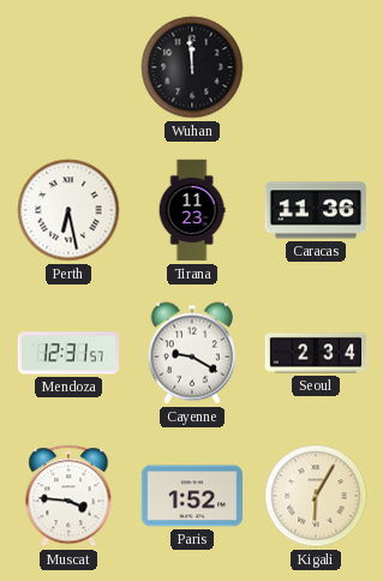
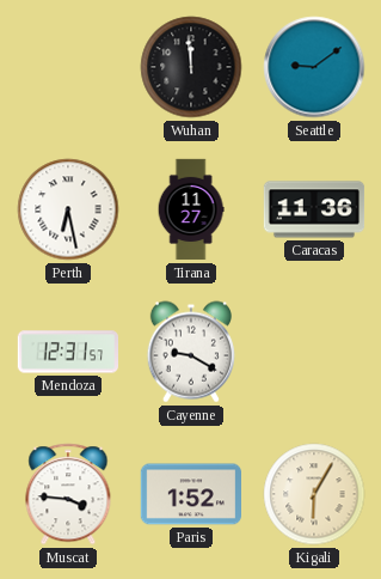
Seattle: none -> 9:09
Tirana: 11:23 -> 11:27
Seoul: 2:34 -> none
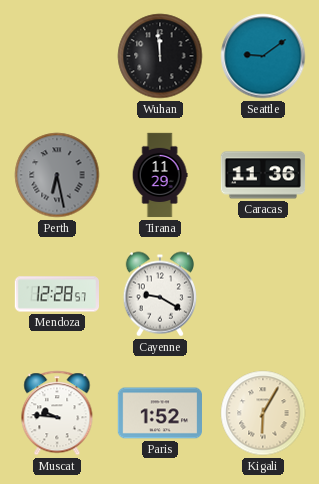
Perth dial: white -> grey
Tirana: 11:27 -> 11:29
Mendoza: 12:31 -> 12:28
Muscat: 3:46 -> 9:46
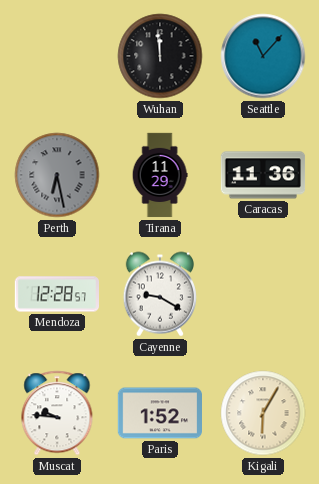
Seattle: 9:09 -> 11:07
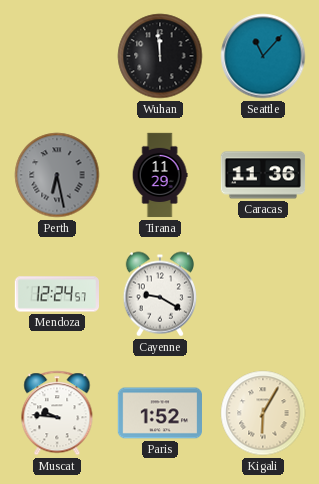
Mendoza: 12:28 -> 12:24
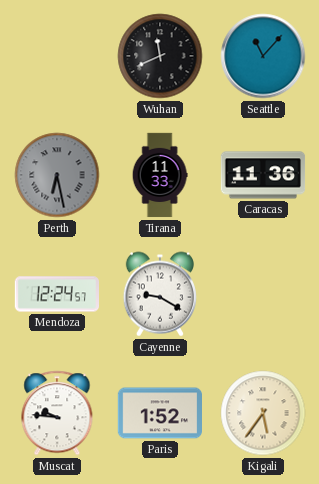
Wuhan: 11:59 -> 11:41
Tirana: 11:29 -> 11:33
Kigali: 6:05 -> 5:36
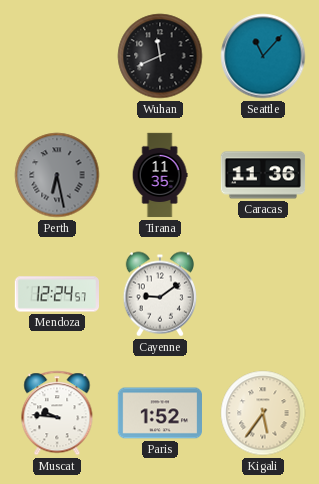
Tirana: 11:33 -> 11:35
Cayenne: 9:20 -> 9:09
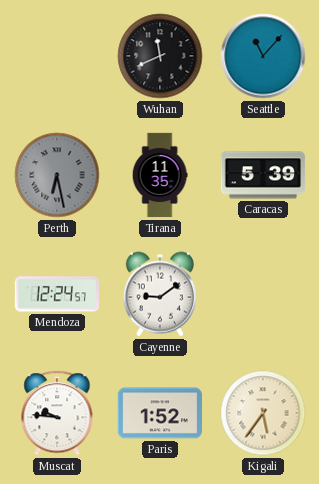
Caracas: 11:36 -> 5:39
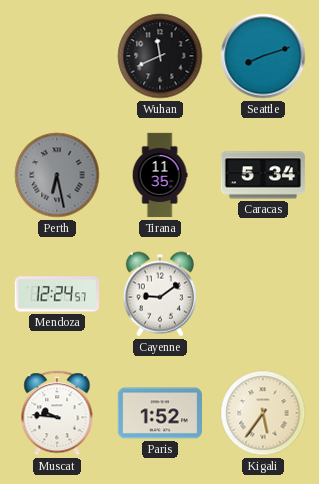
Seattle: 11:07 -> 8:12
Caracas: 5:39 -> 5:34
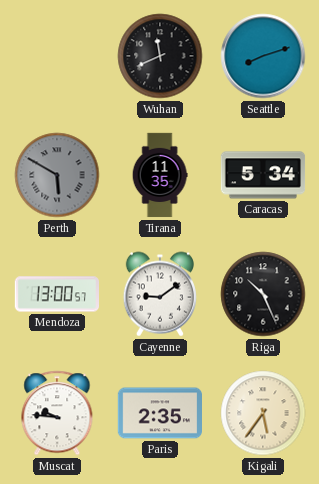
Perth: 6:28 -> 5:50
Mendoza: 12:24 -> 13:00
Riga: none -> 10:26
Paris: 1:52 -> 2:35
